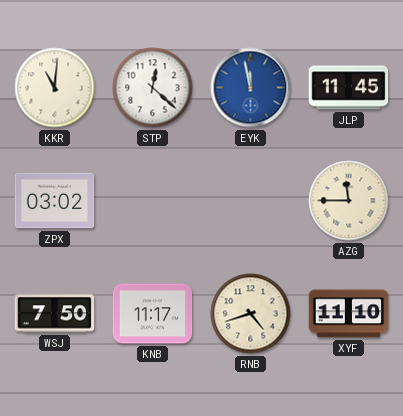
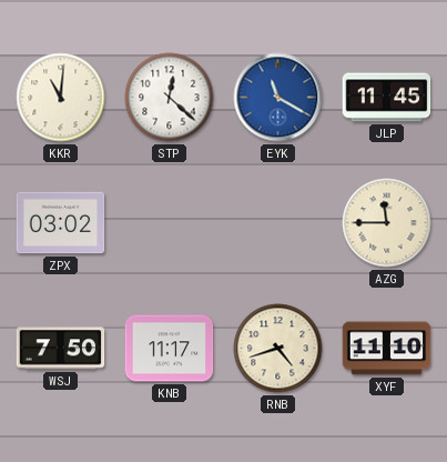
EYK: 11:58 -> 11:20
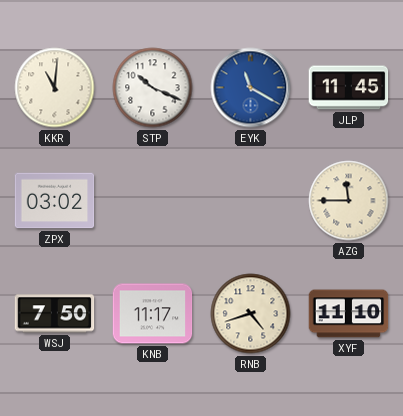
STP: 12:22 -> 10:19
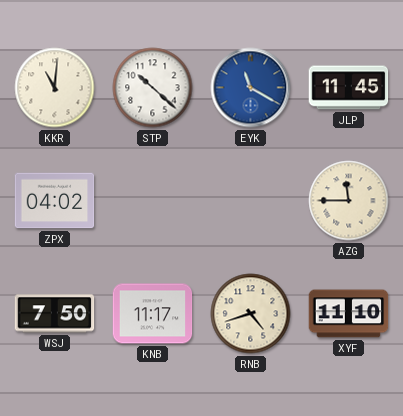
STP: 10:19 -> 10:22
ZPX: 03:02 -> 04:02
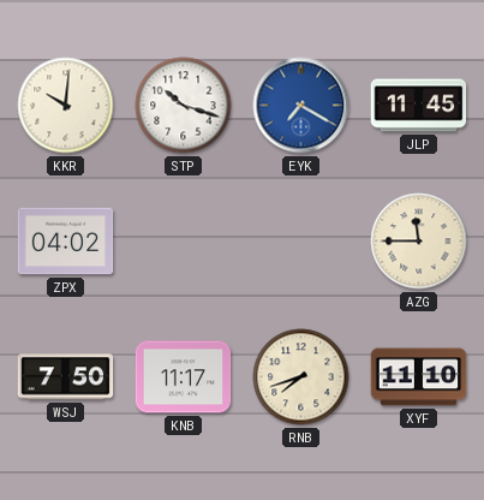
KKR: 11:01 -> 10:01
STP: 10:22 -> 10:18
EYK: 11:20 -> 7:20
RNB: 4:42 -> 7:42
